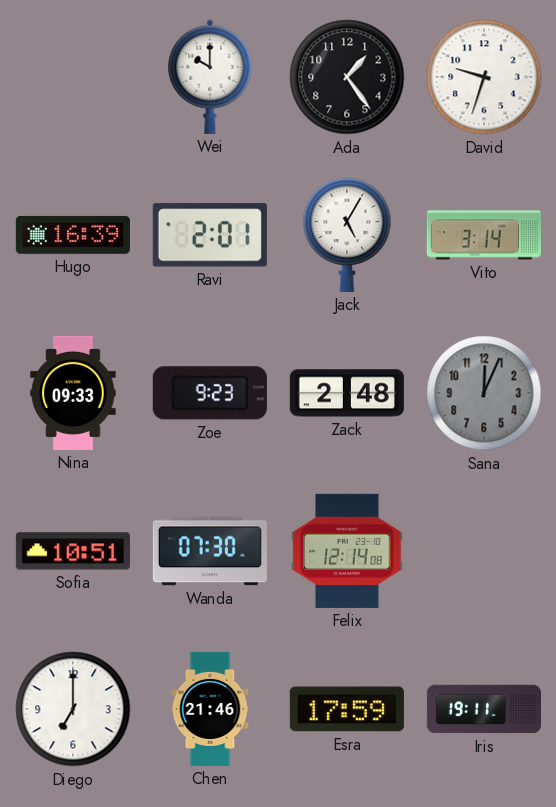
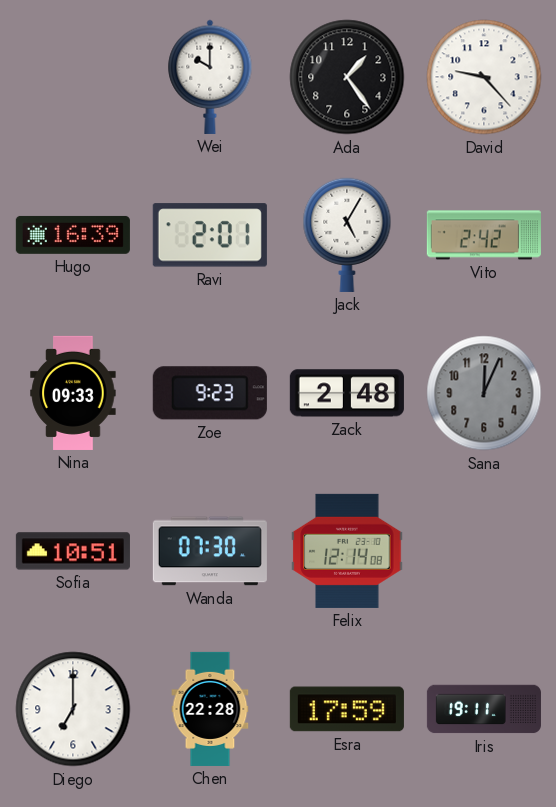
David: 9:33 -> 9:23
Vito: 3:14 -> 2:42
Chen: 21:46 -> 22:28
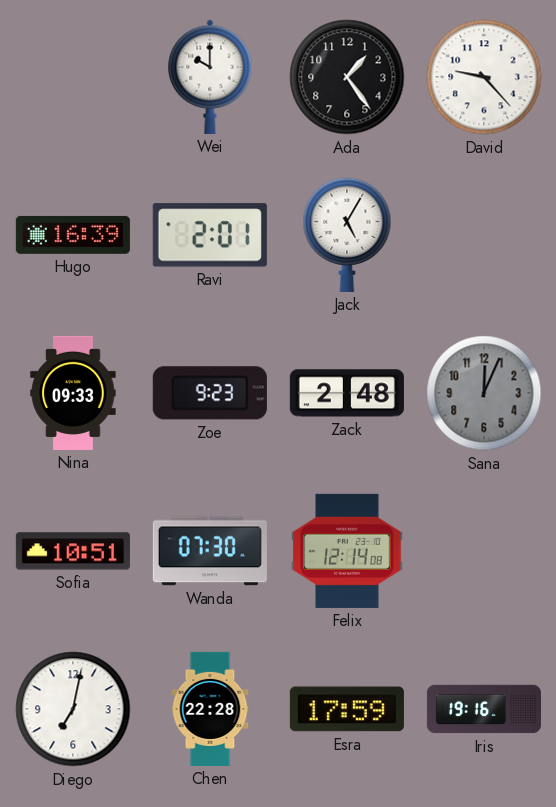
Vito: 2:42 -> none
Diego: 7:00 -> 7:02
Iris: 19:11 -> 19:16
